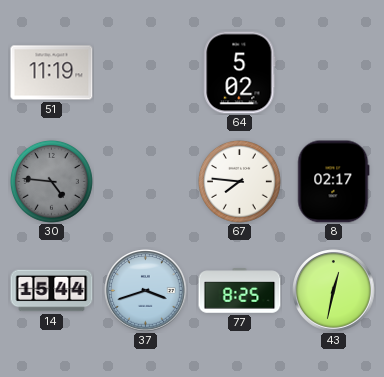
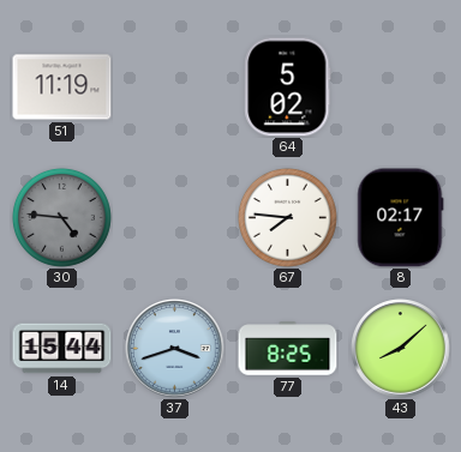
43: 12:32 -> 8:08
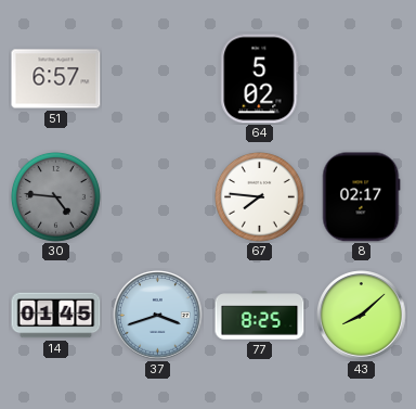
51: 11:19 -> 6:57
14: 15:44 -> 01:45
